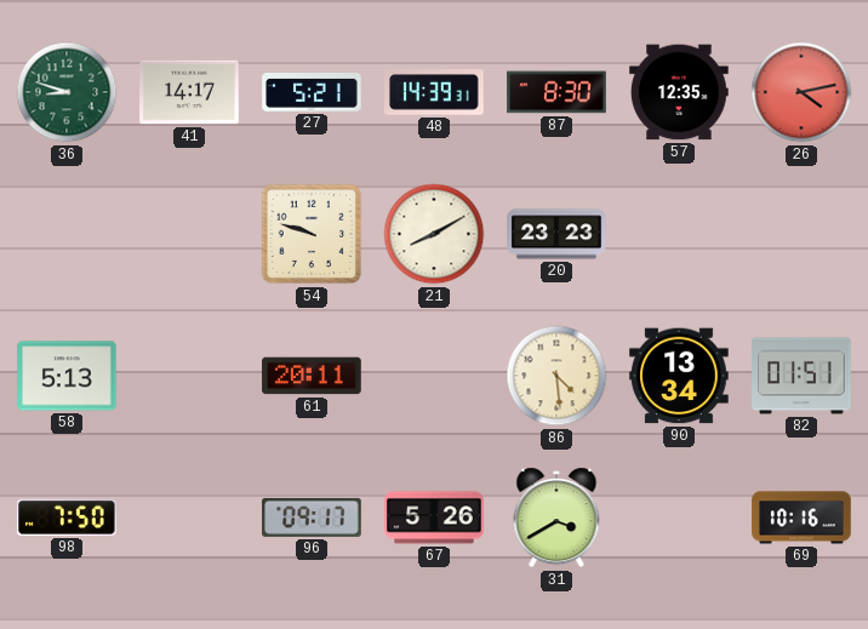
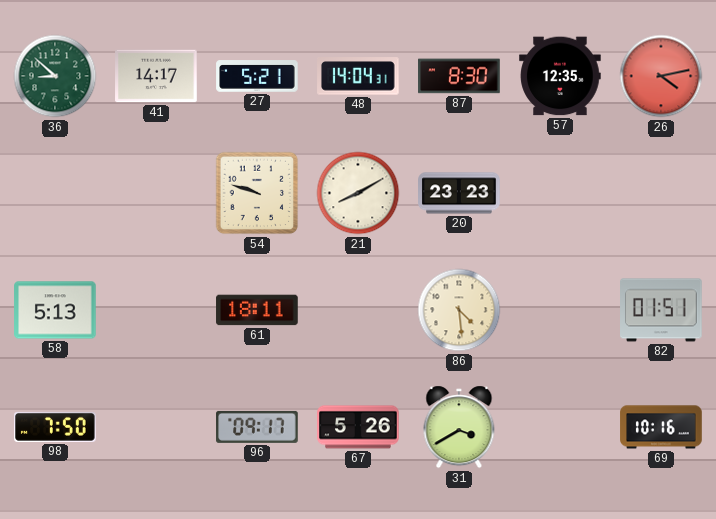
36: 8:48 -> 8:52
48: 14:39 -> 14:04
61: 20:11 -> 18:11
90: 13:34 -> none
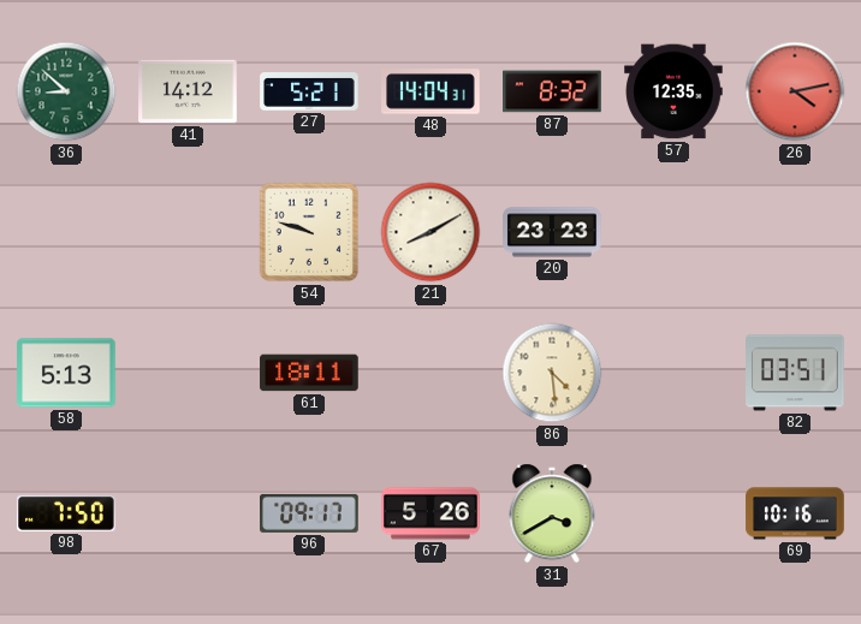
41: 14:17 -> 14:12
87: 8:30 -> 8:32
82: 01:51 -> 03:51
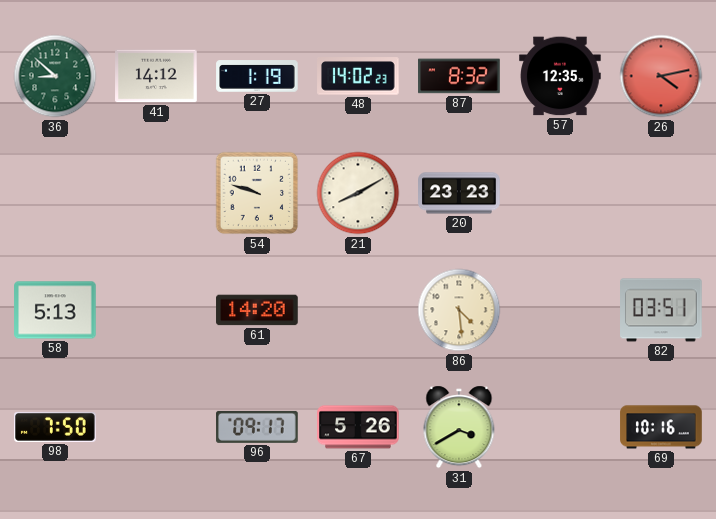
27: 5:21 -> 1:19
48: 14:04 -> 14:02
61: 18:11 -> 14:20
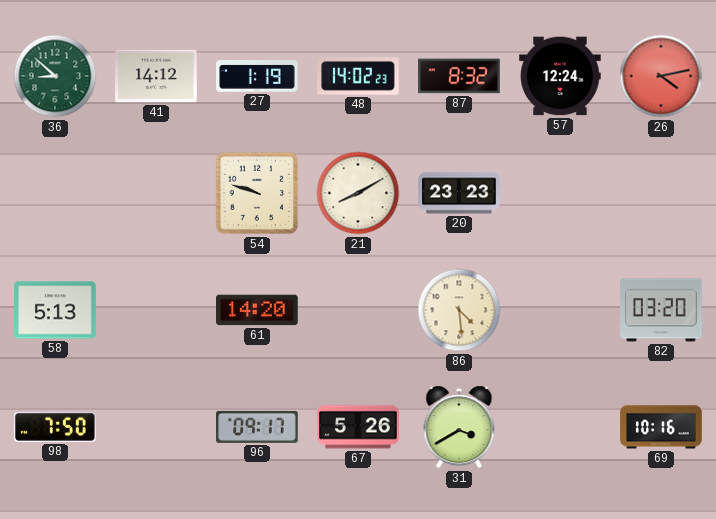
57: 12:35 -> 12:24
82: 03:51 -> 03:20
